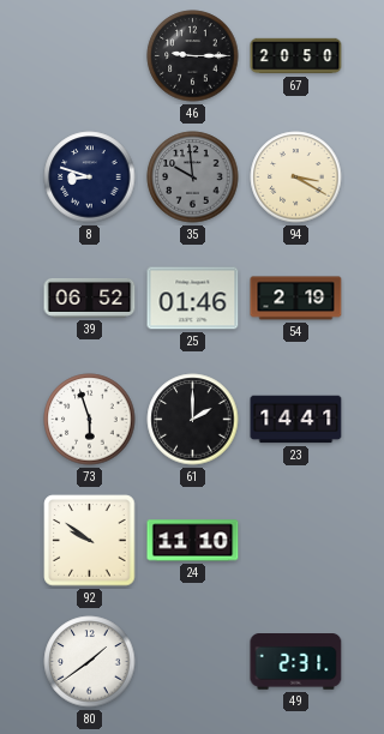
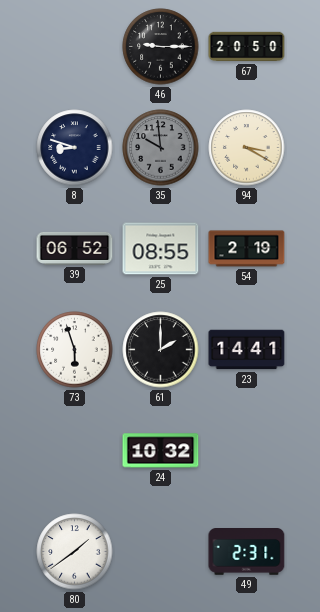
25: 01:46 -> 08:55
92: 9:51 -> none
24: 11:10 -> 10:32
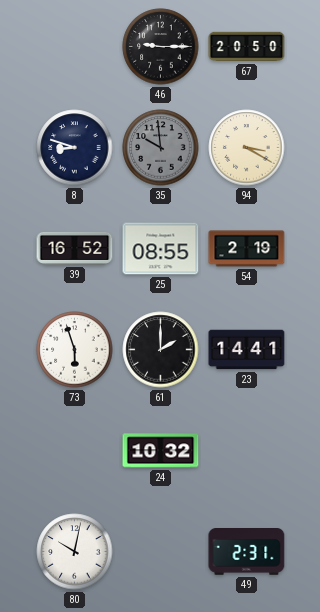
39: 06:52 -> 16:52
80: 1:39 -> 10:02
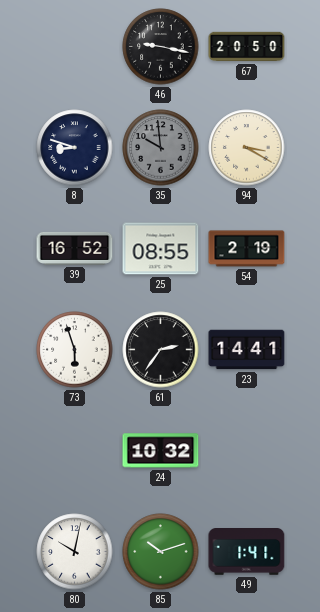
46: 9:15 -> 9:17
61: 2:00 -> 2:36
85: none -> 10:12
49: 2:31 -> 1:41
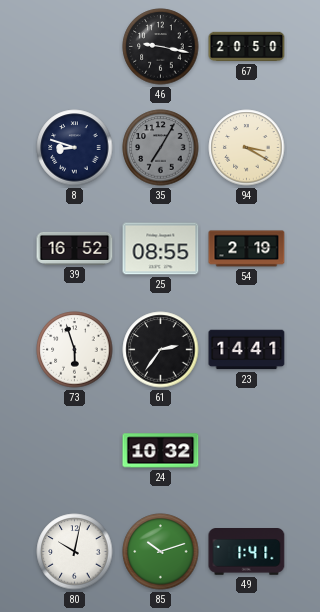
35: 9:59 -> 7:05
